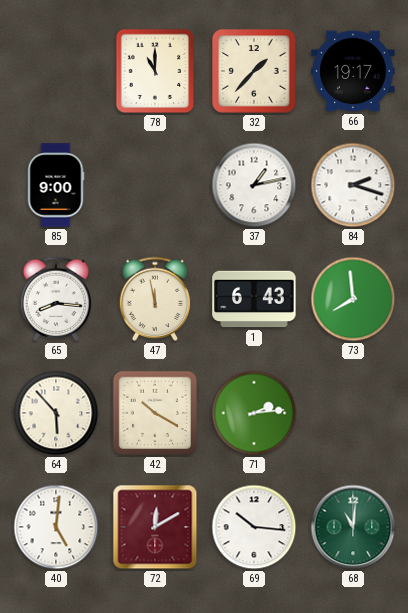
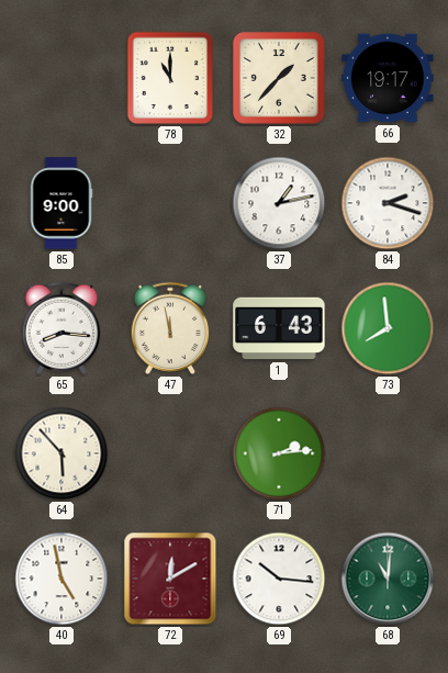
42: 10:20 -> none
40: 5:01 -> 4:58
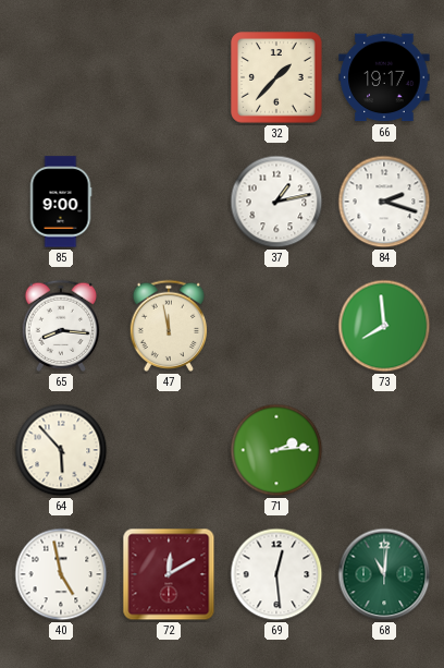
78: 11:00 -> none
1: 6:43 -> none
69: 10:16 -> 12:29
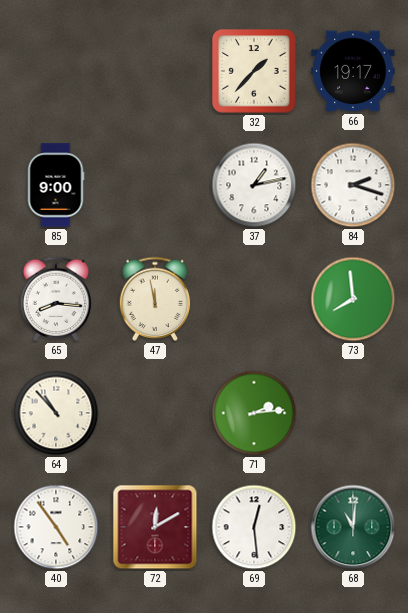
64: 5:53 -> 10:53
40: 4:58 -> 4:54
